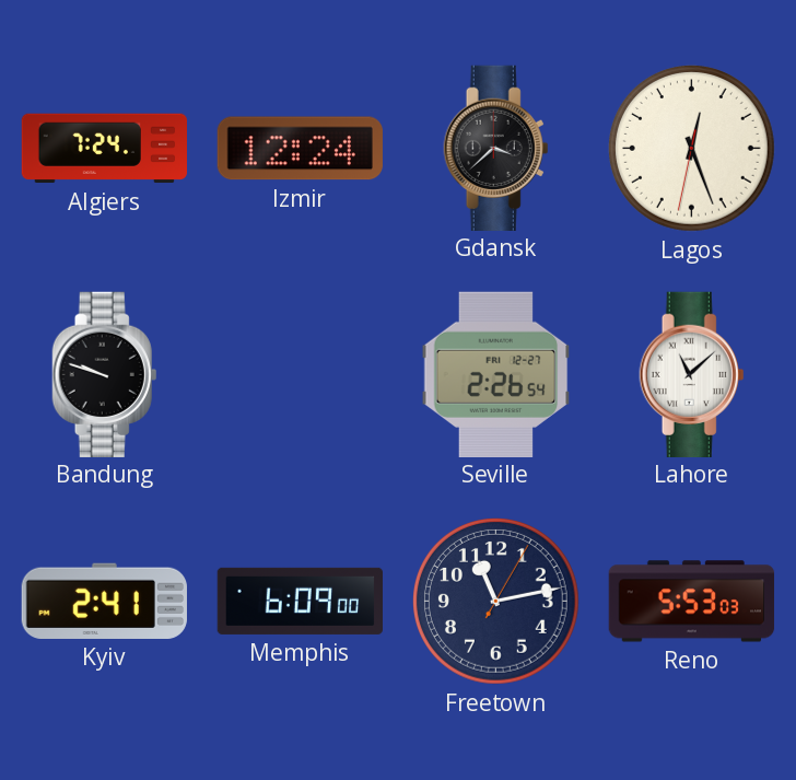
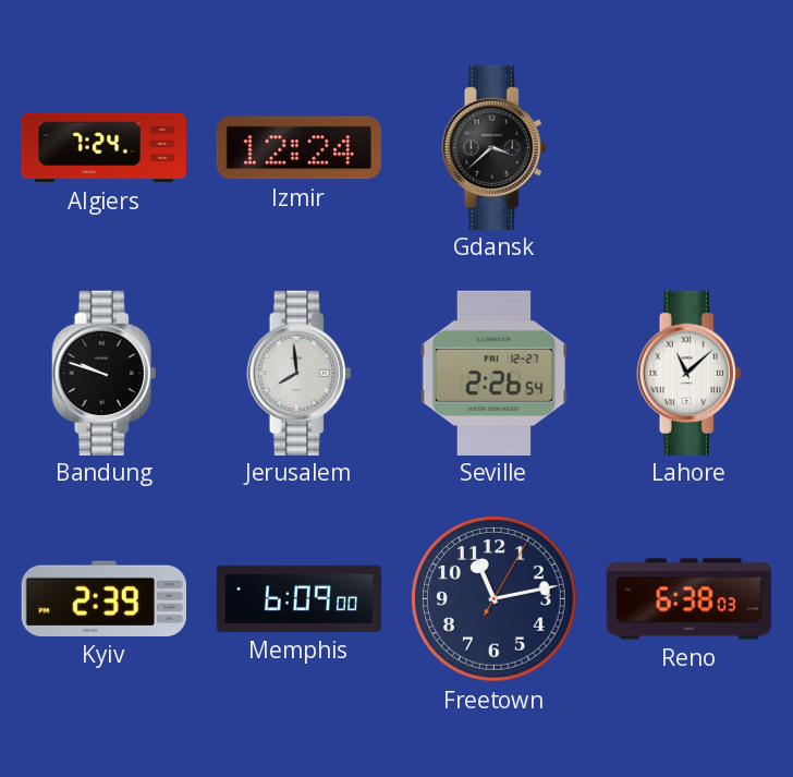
Lagos: 12:26 -> none
Jerusalem: none -> 7:59
Kyiv: 2:41 -> 2:39
Reno: 5:53 -> 6:38
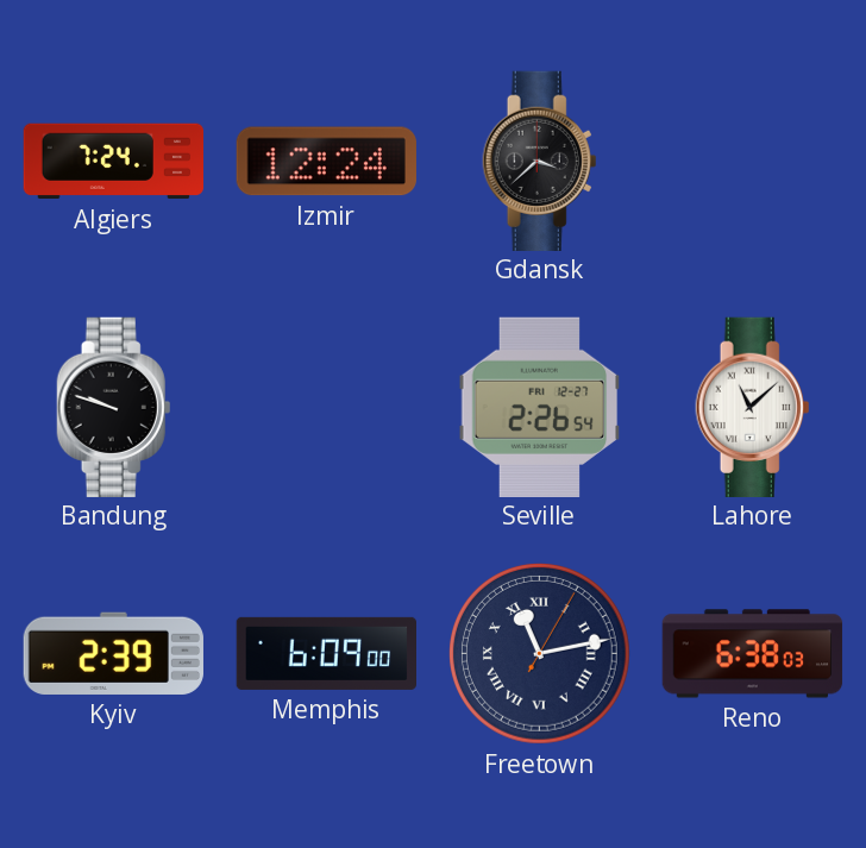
Jerusalem: 7:59 -> none
Freetown numerals: Arabic -> Roman
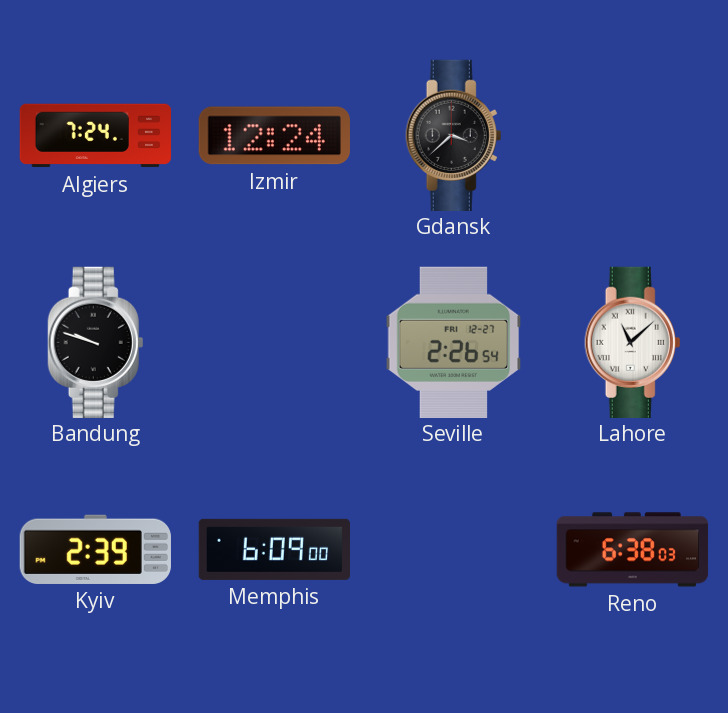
Freetown: 11:13 -> none
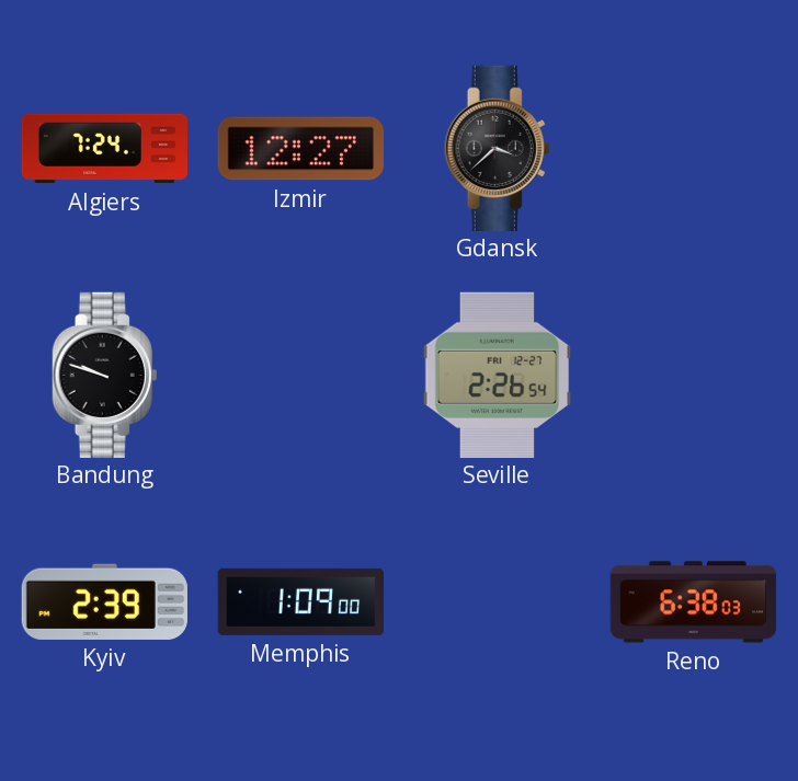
Izmir: 12:24 -> 12:27
Lahore: 11:08 -> none
Memphis: 6:09 -> 1:09
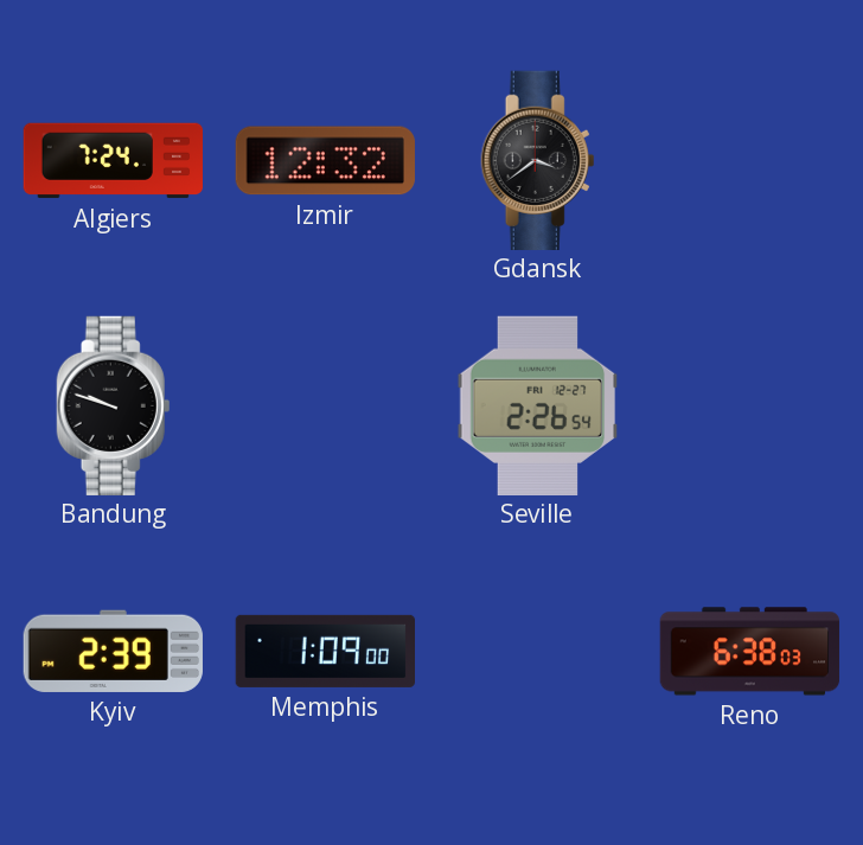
Izmir: 12:27 -> 12:32
Gdansk: 3:38 -> 3:39
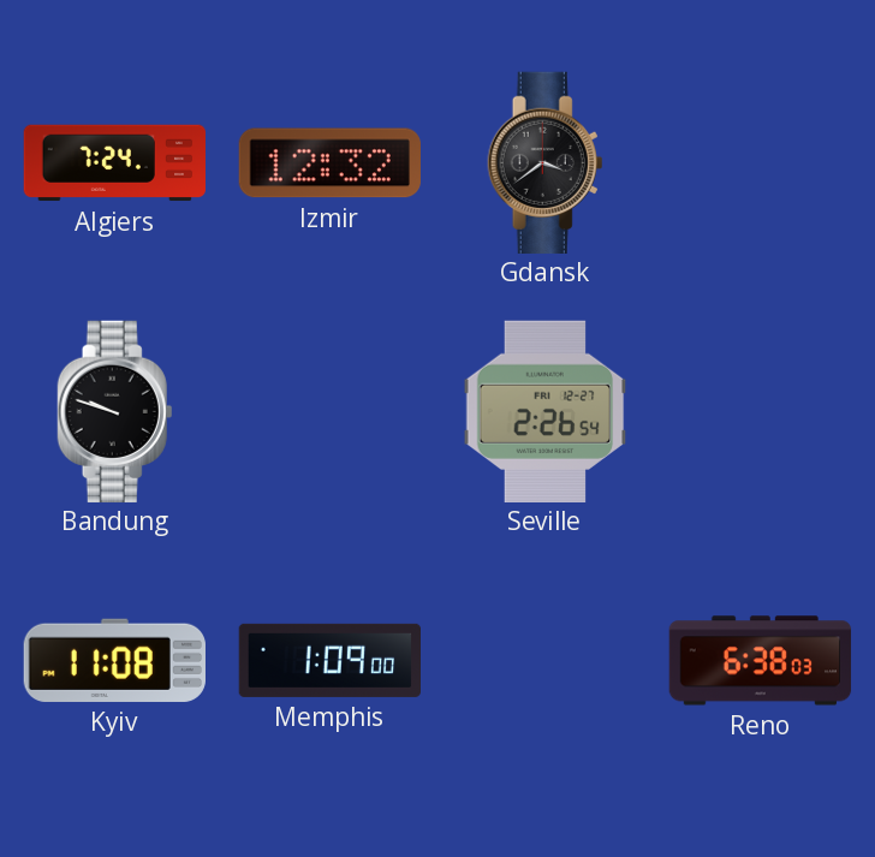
Kyiv: 2:39 -> 11:08
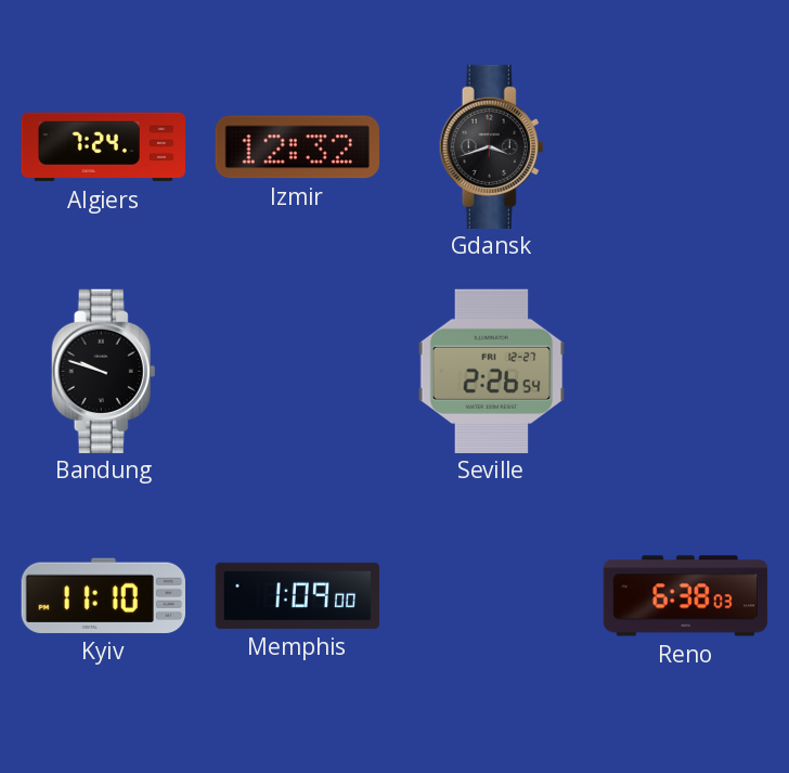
Gdansk: 3:39 -> 3:42
Kyiv: 11:08 -> 11:10
